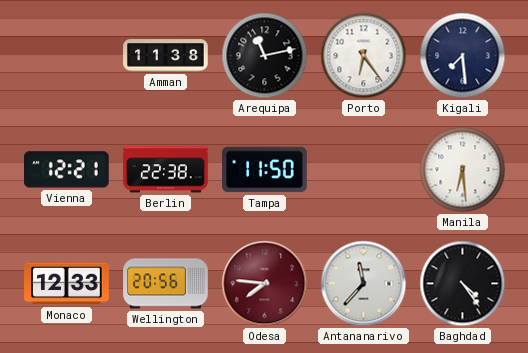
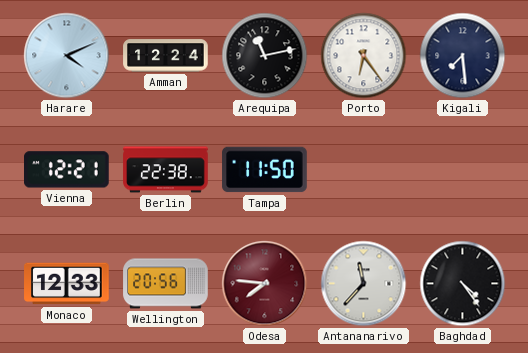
Harare: none -> 4:11
Amman: 11:38 -> 12:24
Manila: 6:29 -> none
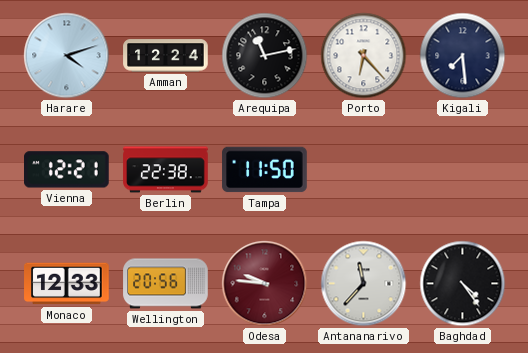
Harare: 4:11 -> 4:12
Porto: 6:24 -> 6:23
Odesa: 7:46 -> 9:46
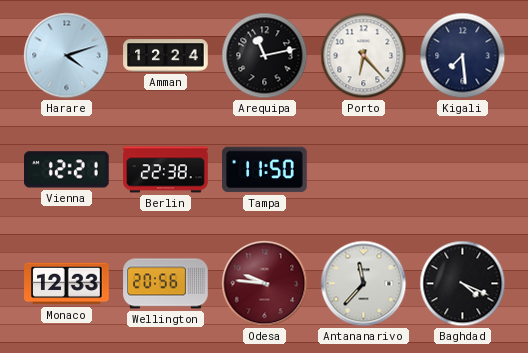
Baghdad: 4:24 -> 4:19
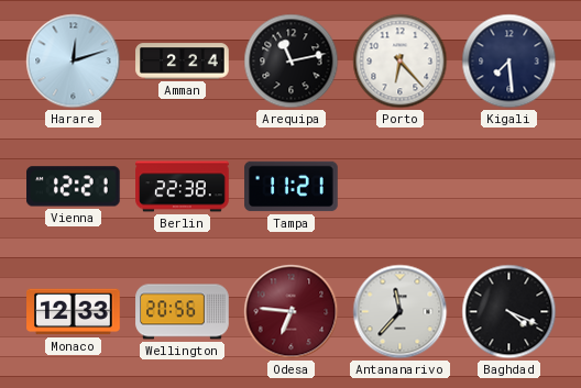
Harare: 4:12 -> 12:12
Amman: 12:24 -> 2:24
Tampa: 11:50 -> 11:21
Odesa: 9:46 -> 6:46
